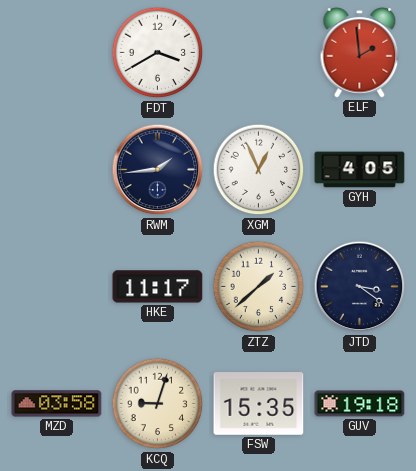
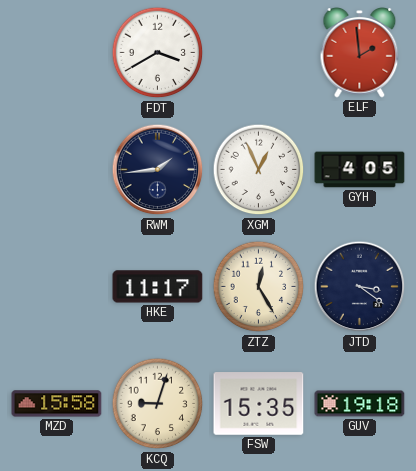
ZTZ: 1:38 -> 12:25
MZD: 03:58 -> 15:58
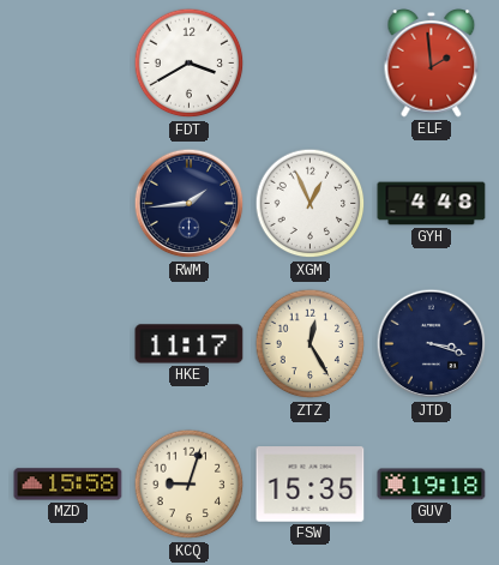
GYH: 4:05 -> 4:48
JTD: 3:21 -> 3:18
